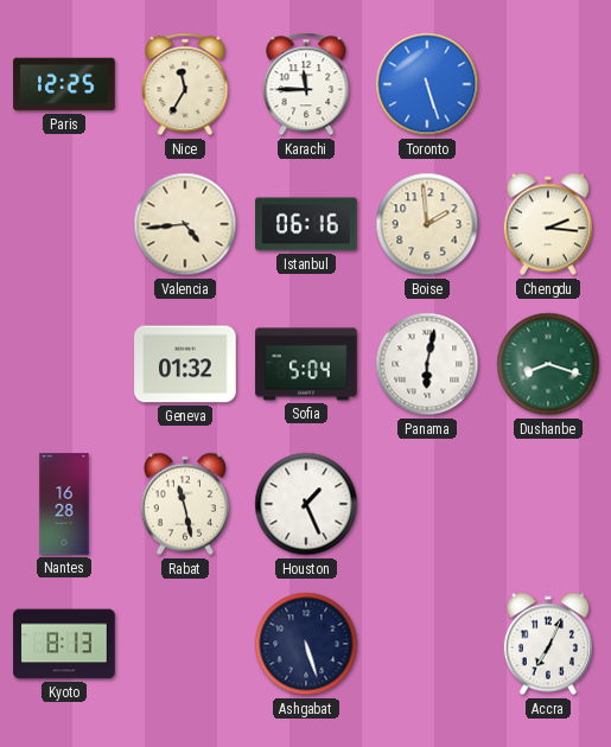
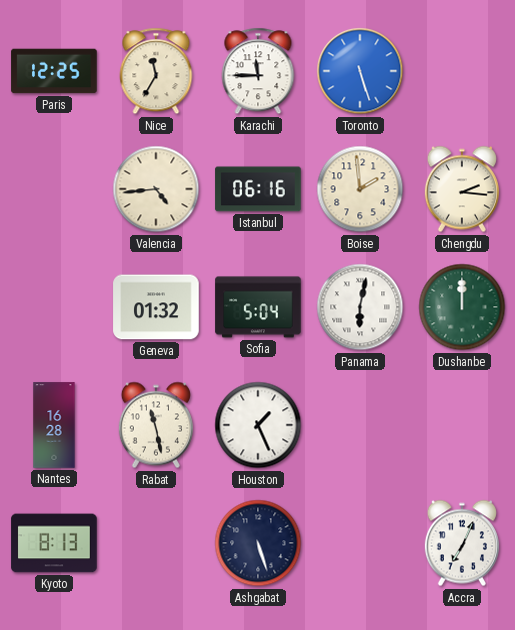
Dushanbe: 8:18 -> 12:00
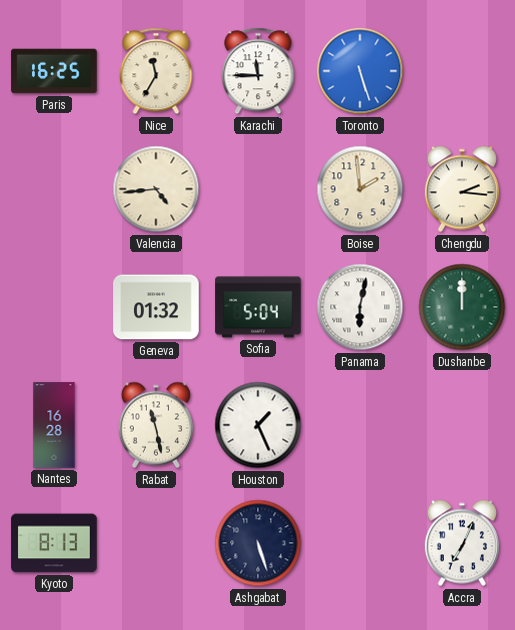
Paris: 12:25 -> 16:25
Istanbul: 06:16 -> none
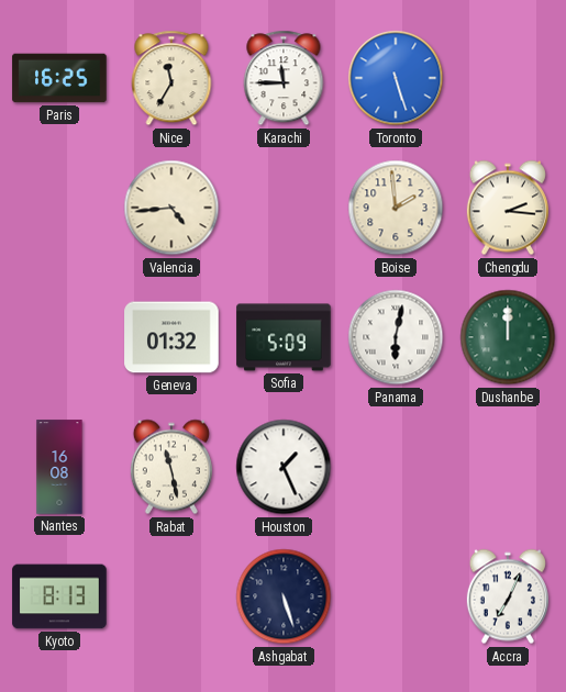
Sofia: 5:04 -> 5:09
Nantes: 16:28 -> 16:08
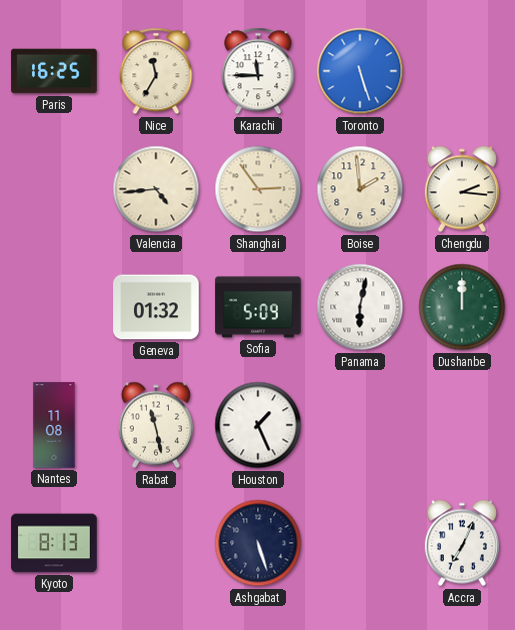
Shanghai: none -> 2:54
Nantes: 16:08 -> 11:08
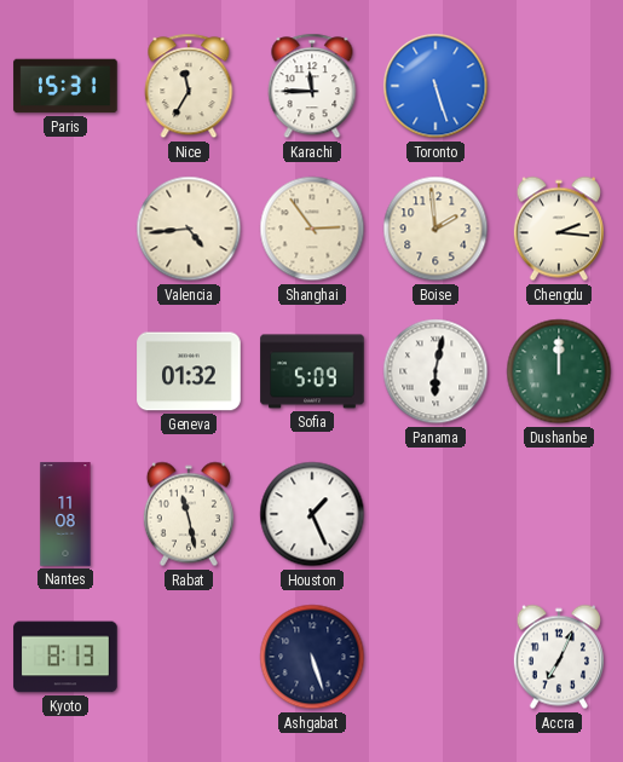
Paris: 16:25 -> 15:31
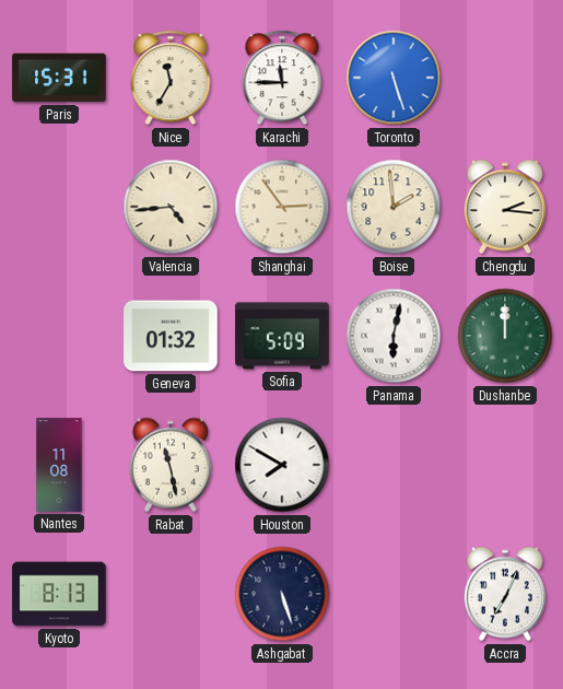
Houston: 1:26 -> 7:50
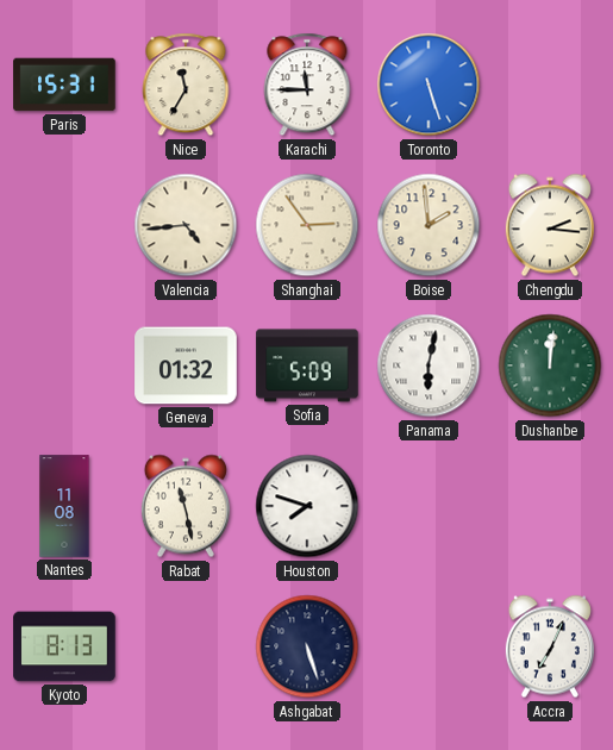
Dushanbe: 12:00 -> 12:01
Houston: 7:50 -> 7:48
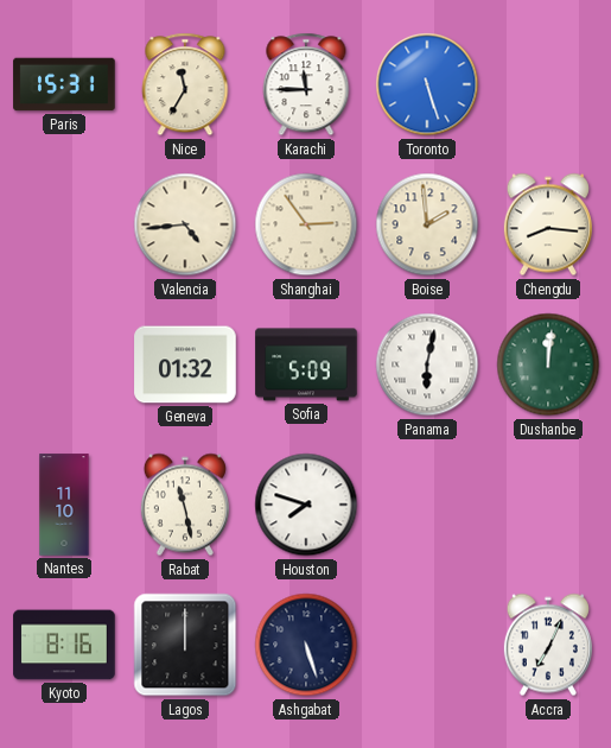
Chengdu: 2:16 -> 8:16
Nantes: 11:08 -> 11:10
Kyoto: 8:13 -> 8:16
Lagos: none -> 12:00
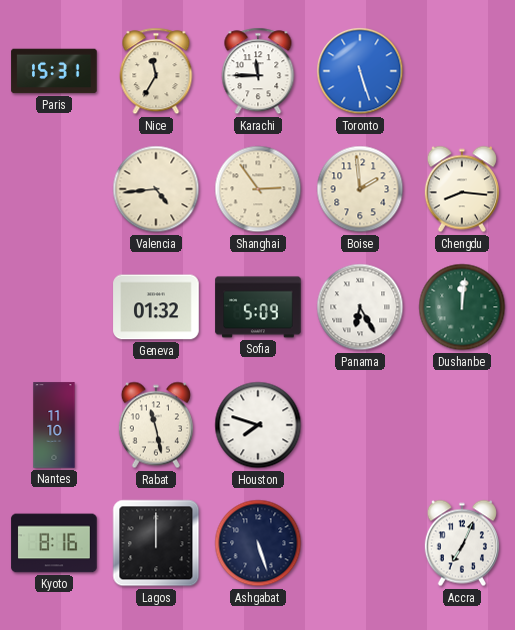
Panama: 6:02 -> 6:25
